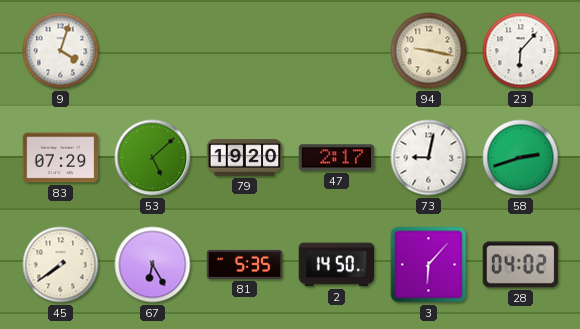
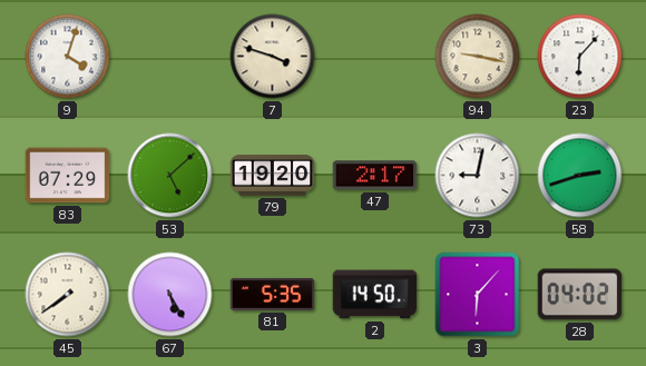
7: none -> 3:48
67: 6:25 -> 5:25
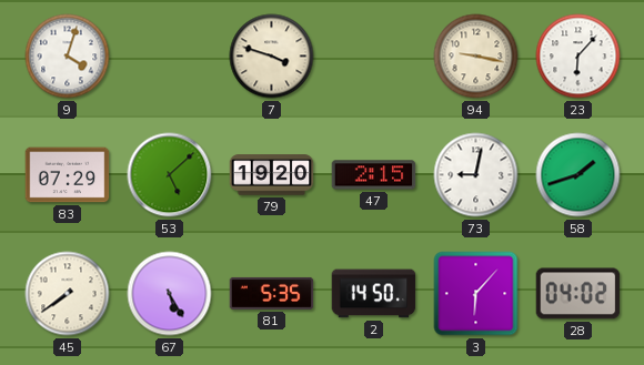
47: 2:17 -> 2:15
58: 2:42 -> 1:42
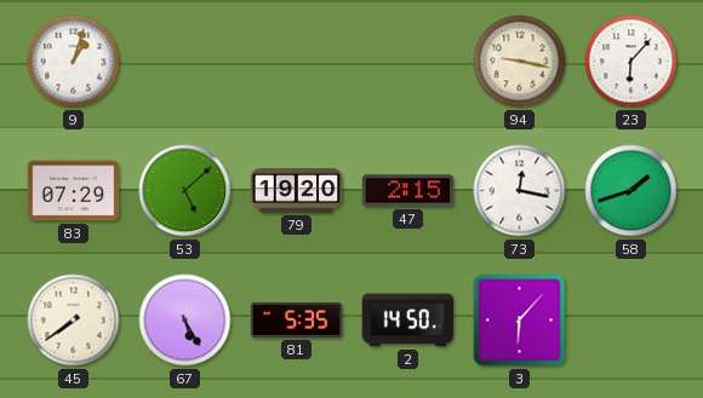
9: 4:03 -> 1:03
7: 3:48 -> none
73: 9:02 -> 12:17
28: 04:02 -> none
